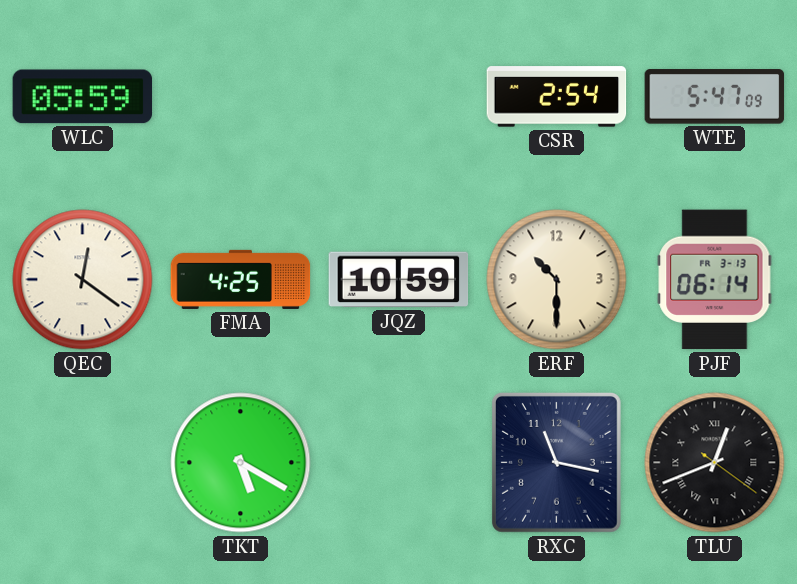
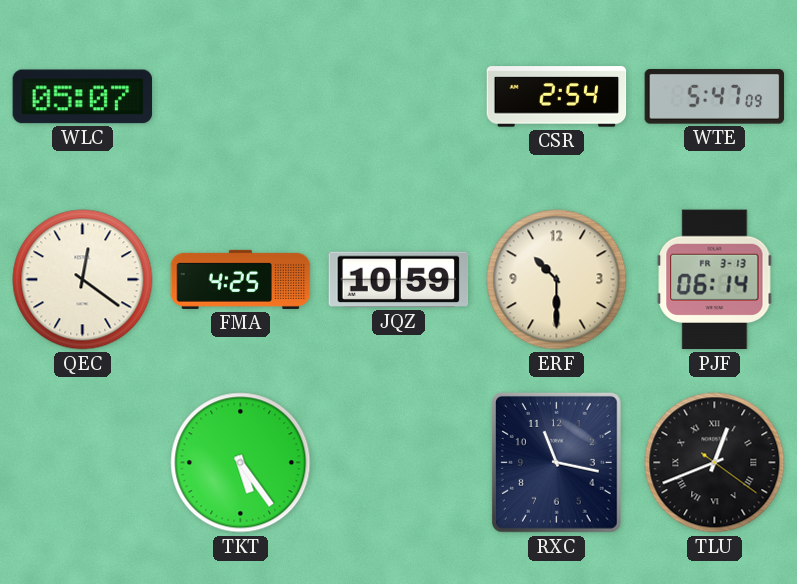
WLC: 05:59 -> 05:07
TKT: 5:20 -> 5:24
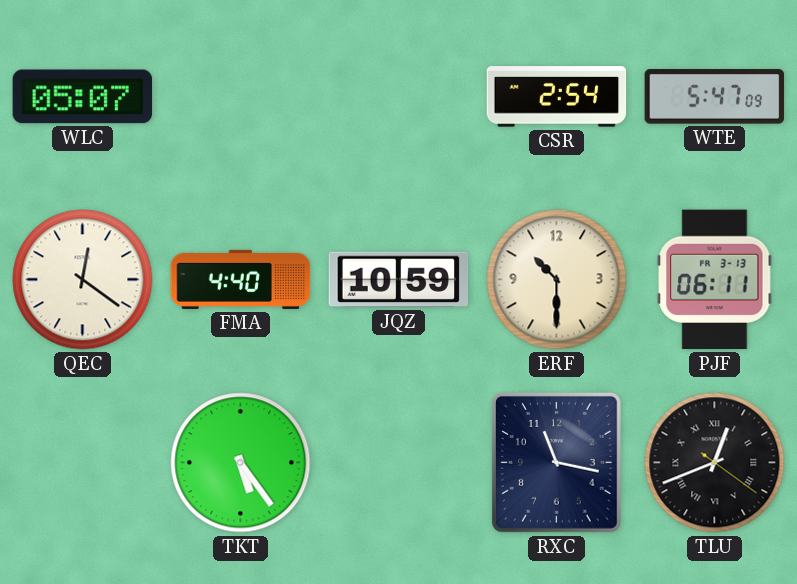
FMA: 4:25 -> 4:40
PJF: 06:14 -> 06:11
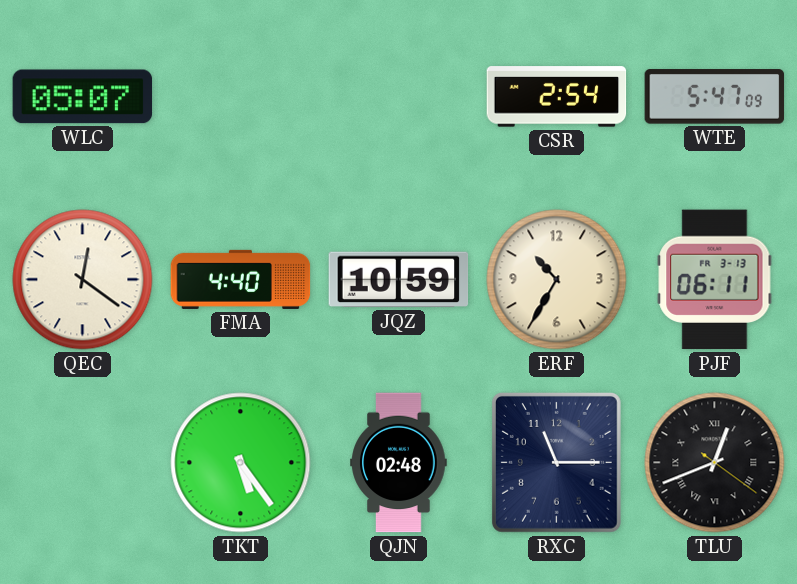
ERF: 10:30 -> 10:35
QJN: none -> 02:48
RXC: 11:17 -> 11:15
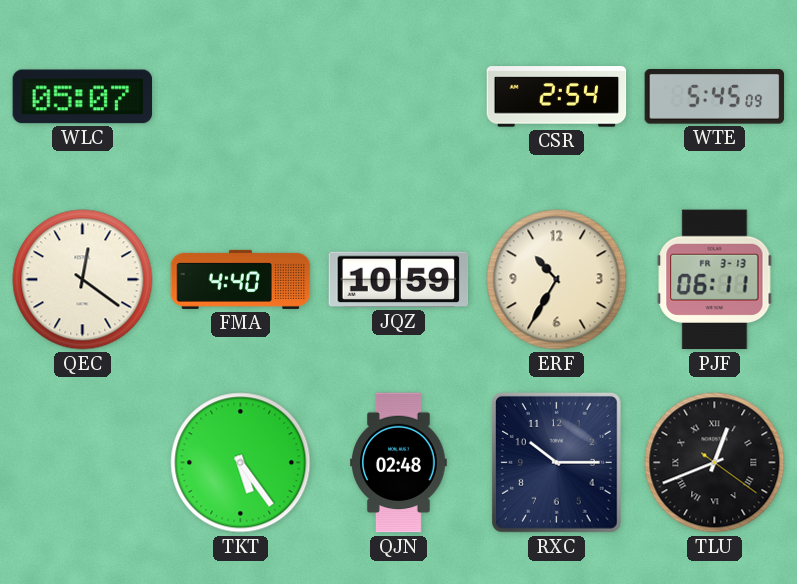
WTE: 5:47 -> 5:45
RXC: 11:15 -> 10:15
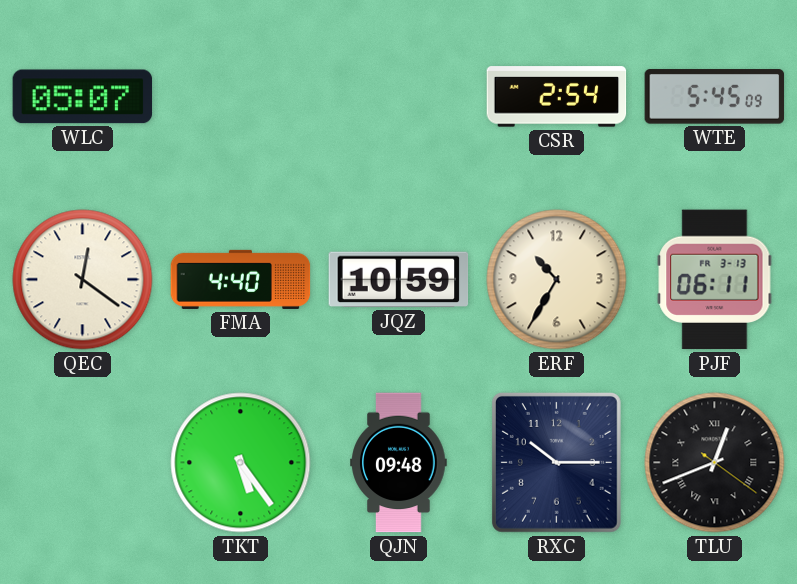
QJN: 02:48 -> 09:48
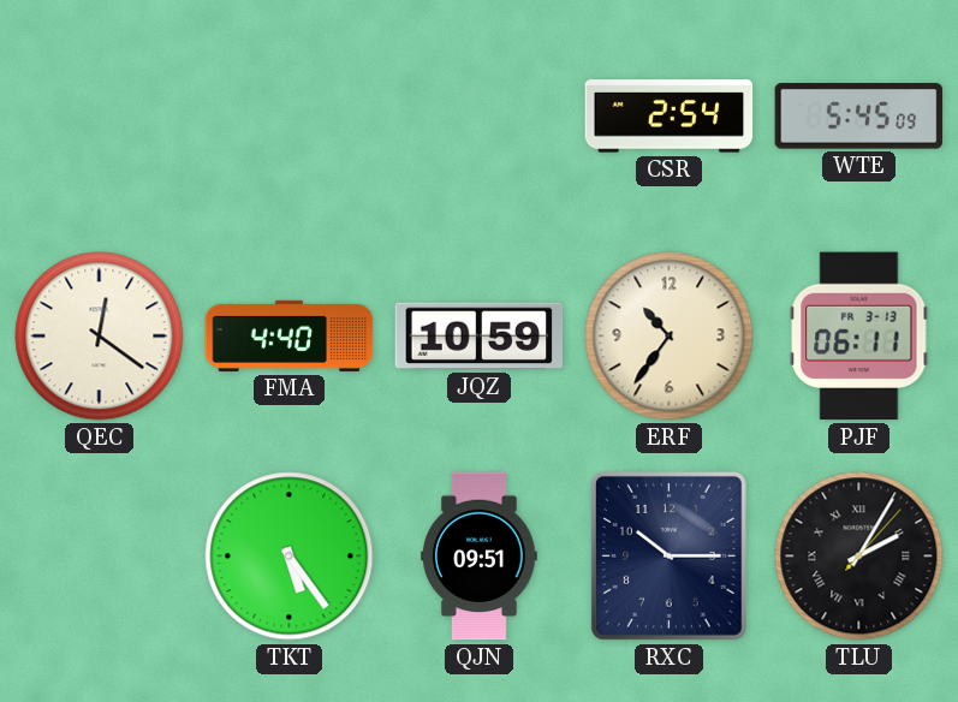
WLC: 05:07 -> none
ERF: 10:35 -> 10:36
QJN: 09:48 -> 09:51
TLU: 12:41 -> 2:05
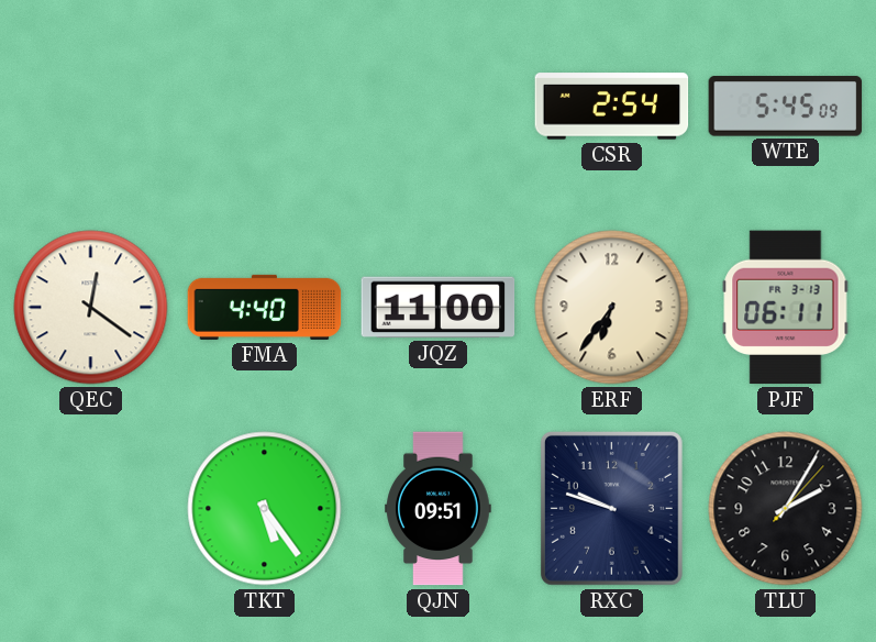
JQZ: 10:59 -> 11:00
ERF: 10:36 -> 6:36
RXC: 10:15 -> 9:48
TLU numerals: Roman -> Arabic
